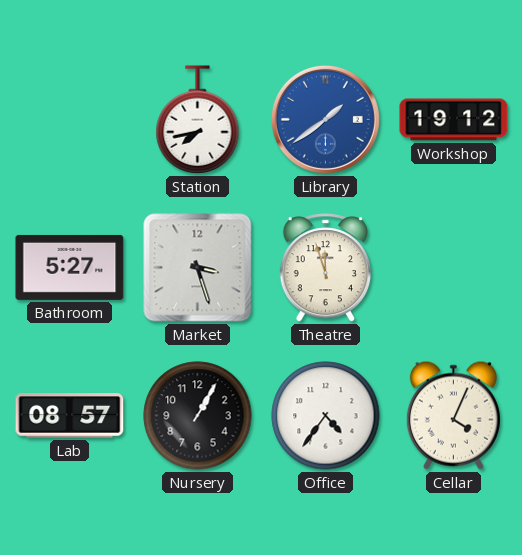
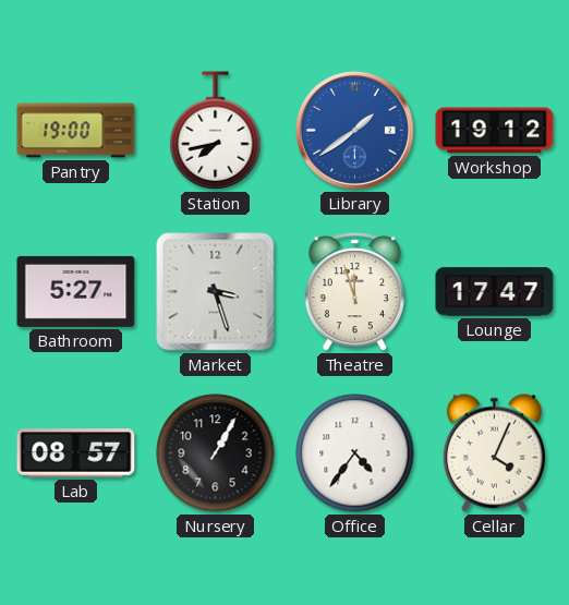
Pantry: none -> 19:00
Lounge: none -> 17:47
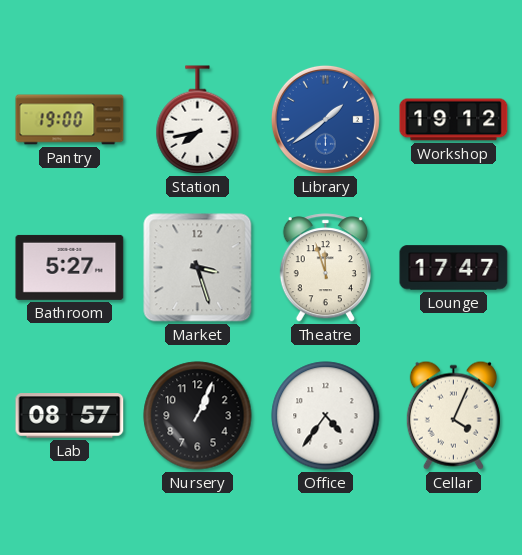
Nursery: 1:05 -> 1:04
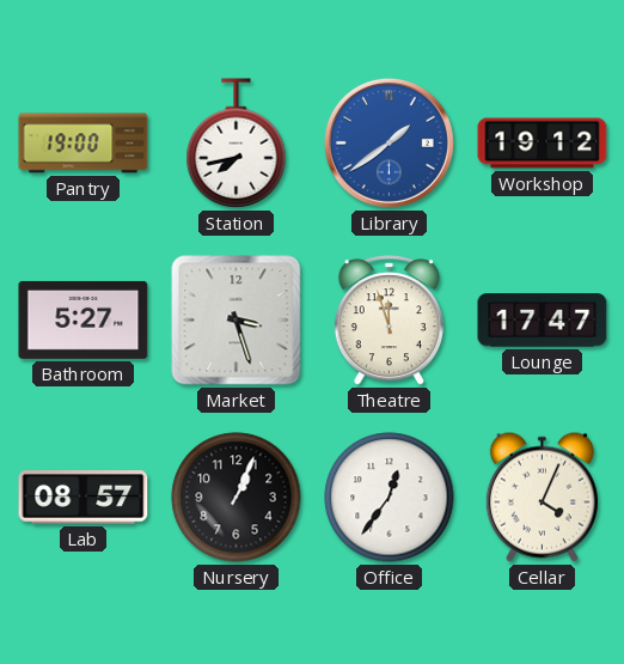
Office: 4:36 -> 12:36
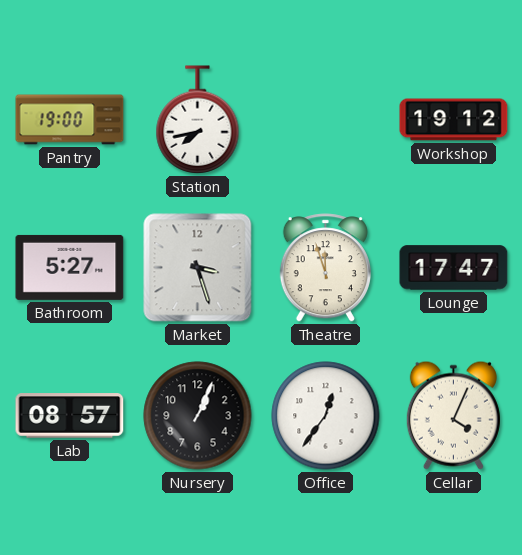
Library: 1:39 -> none
